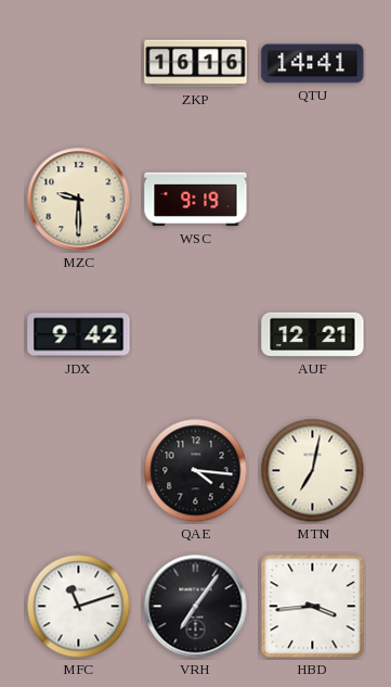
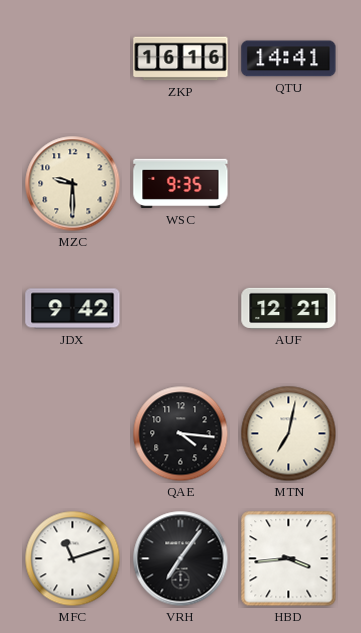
WSC: 9:19 -> 9:35
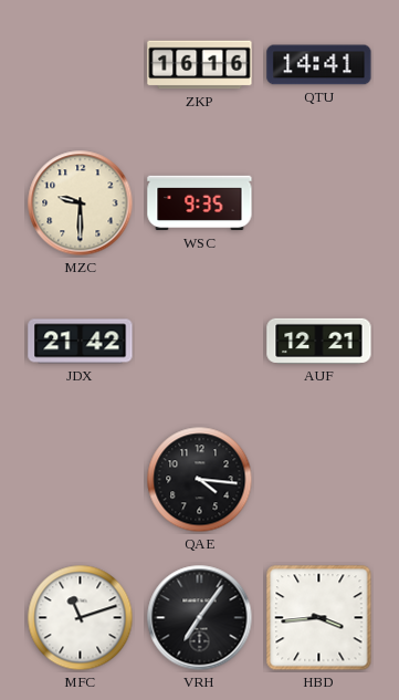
JDX: 9:42 -> 21:42
MTN: 7:02 -> none
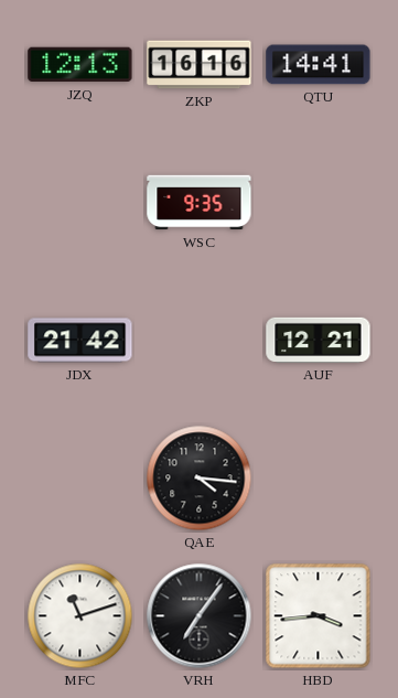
JZQ: none -> 12:13
MZC: 9:30 -> none
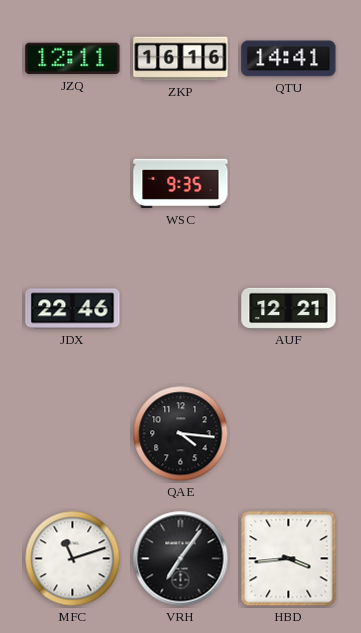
JZQ: 12:13 -> 12:11
JDX: 21:42 -> 22:46
